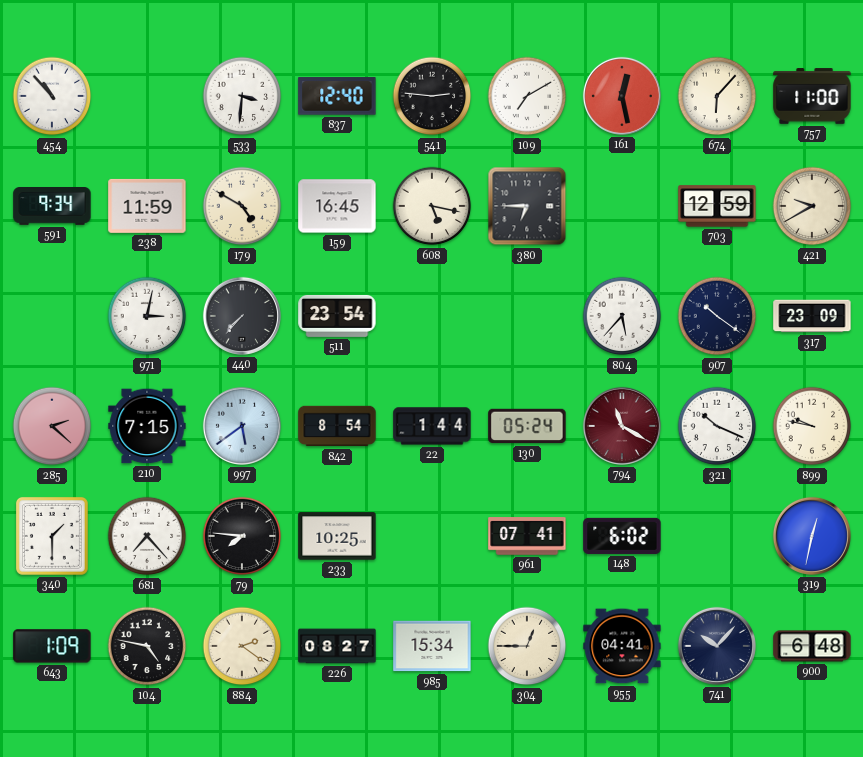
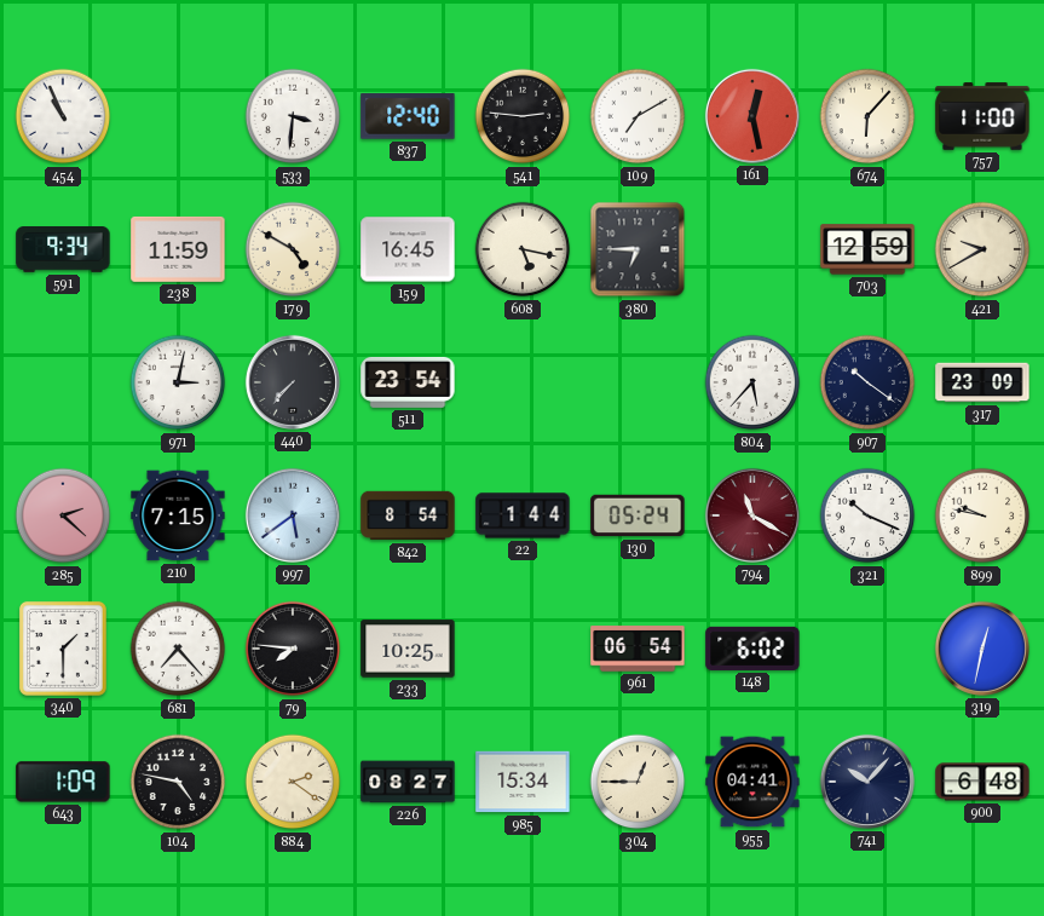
454: 10:53 -> 10:56
961: 07:41 -> 06:54
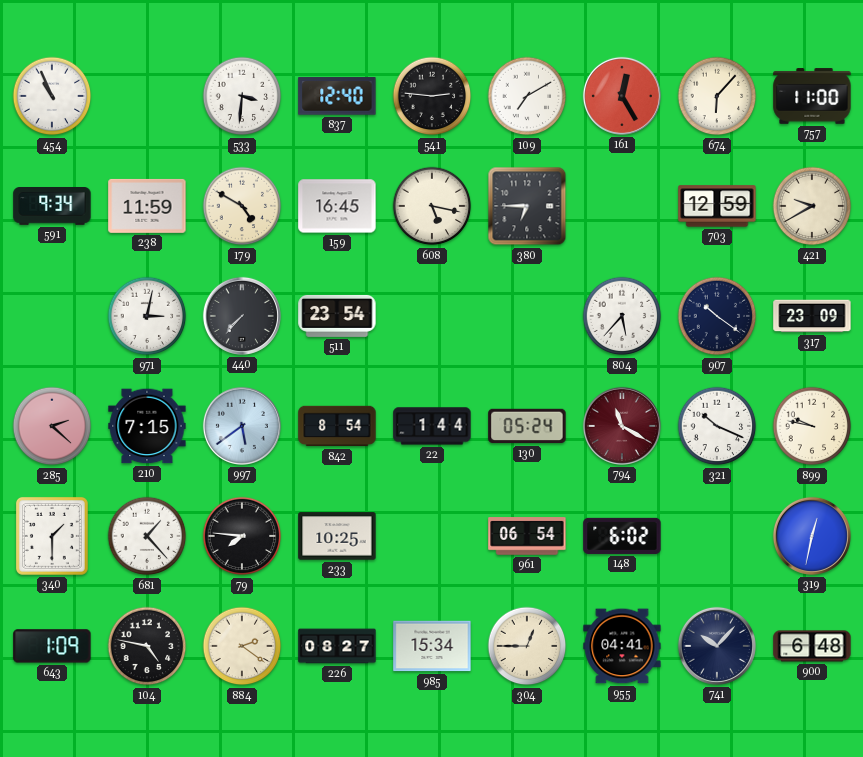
161: 12:28 -> 12:25
681: 7:23 -> 1:23
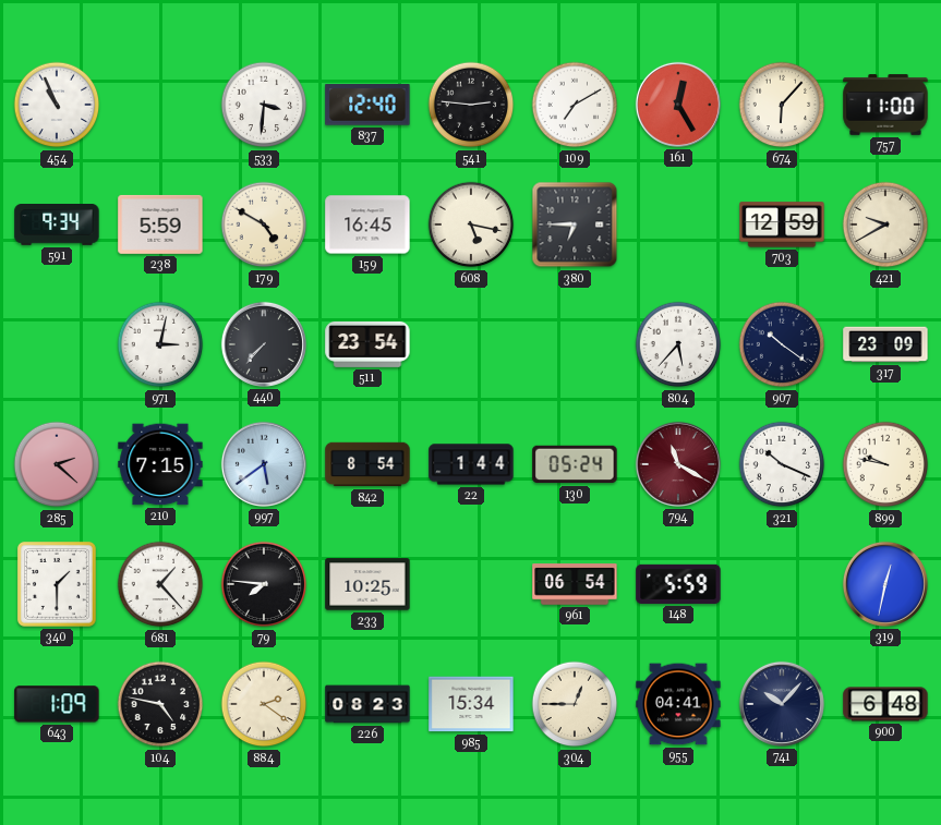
238: 11:59 -> 5:59
148: 6:02 -> 5:59
226: 08:27 -> 08:23
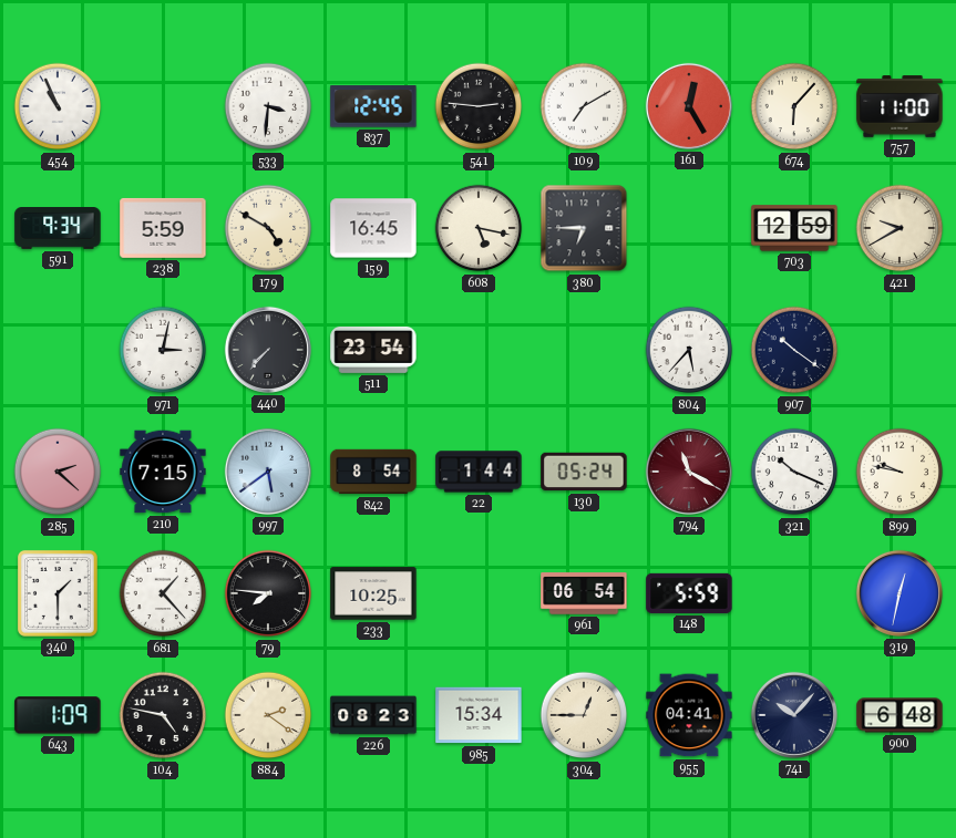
837: 12:40 -> 12:45
317: 23:09 -> none
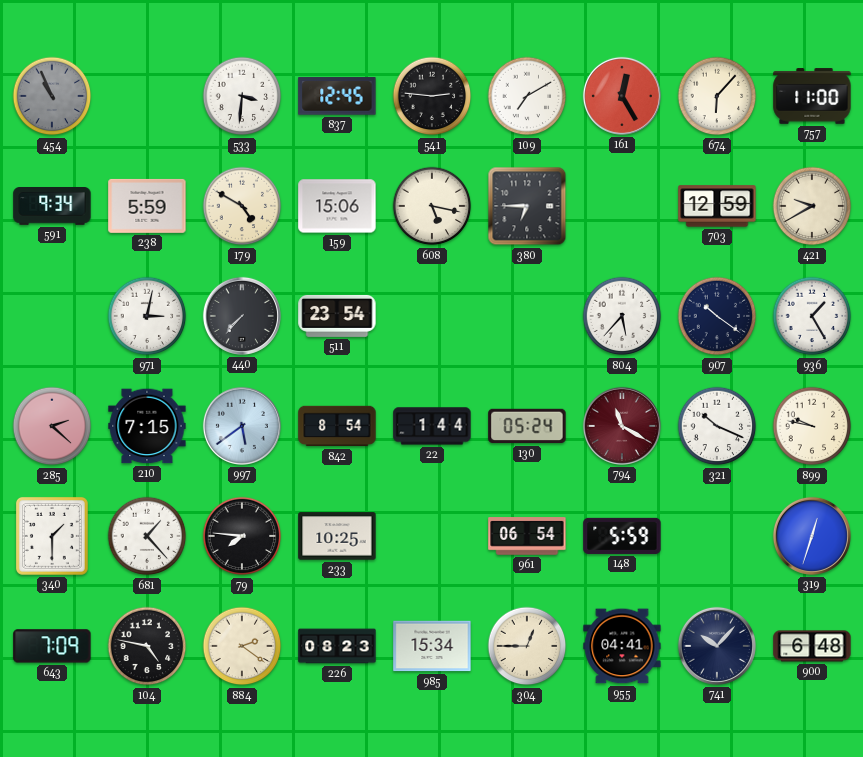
454 dial: white -> grey
159: 16:45 -> 15:06
936: none -> 1:25
319: 12:32 -> 12:33
643: 1:09 -> 7:09
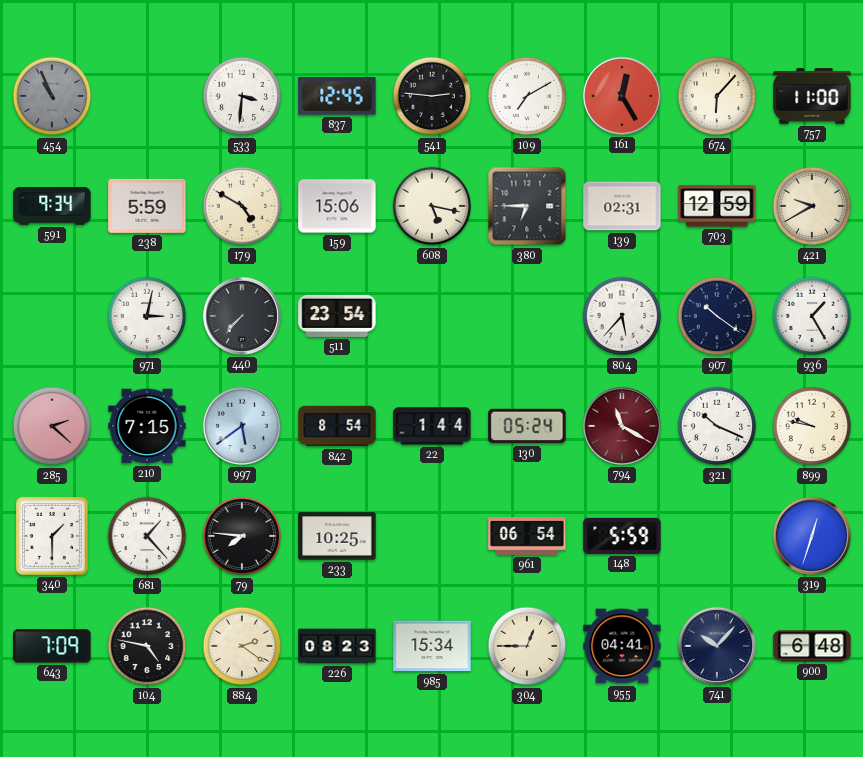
139: none -> 02:31
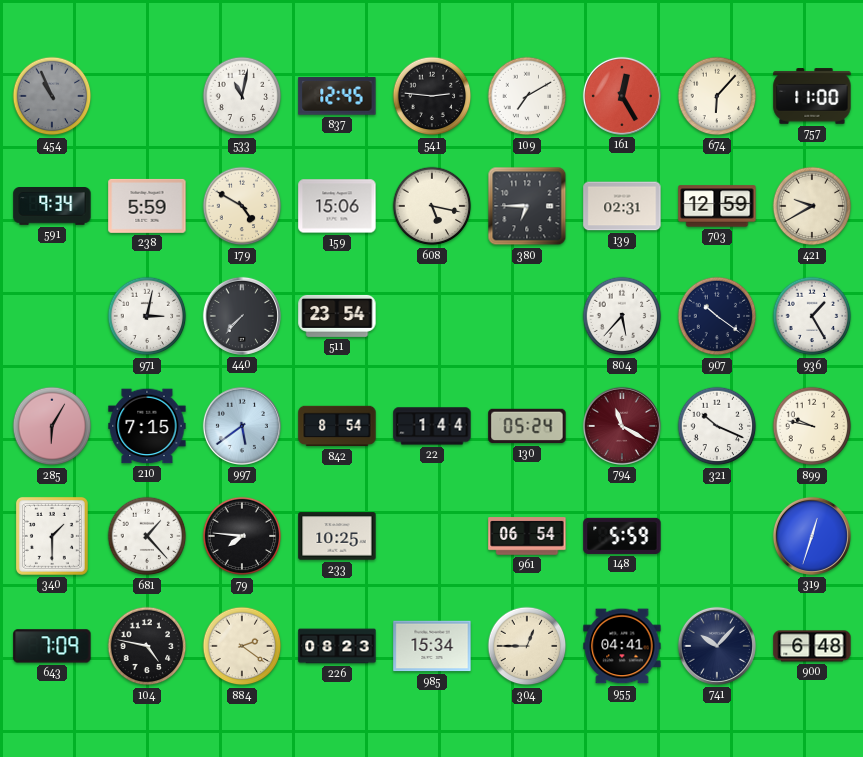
533: 3:31 -> 11:02
285: 2:22 -> 6:05
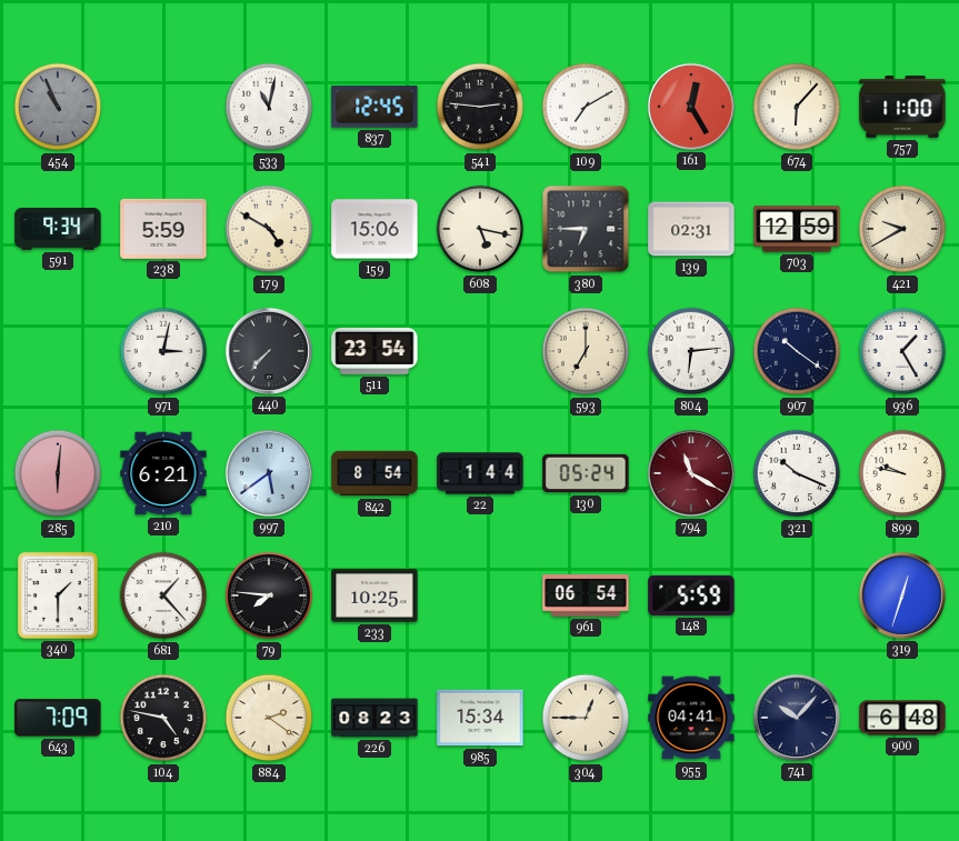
593: none -> 7:00
804: 5:37 -> 6:14
285: 6:05 -> 6:01
210: 7:15 -> 6:21
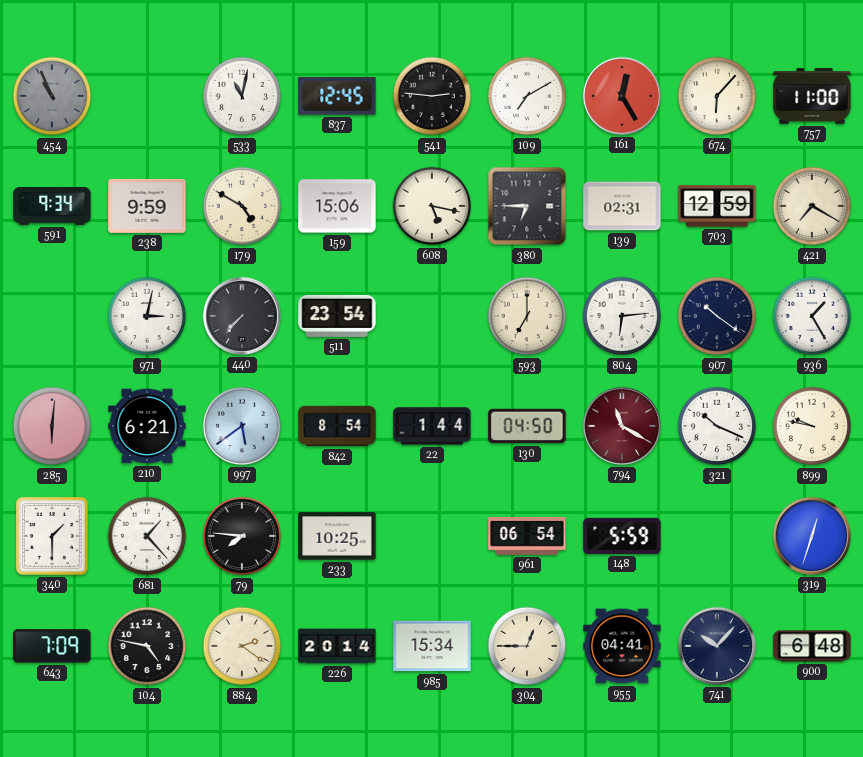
238: 5:59 -> 9:59
421: 9:40 -> 7:20
130: 05:24 -> 04:50
226: 08:23 -> 20:14
